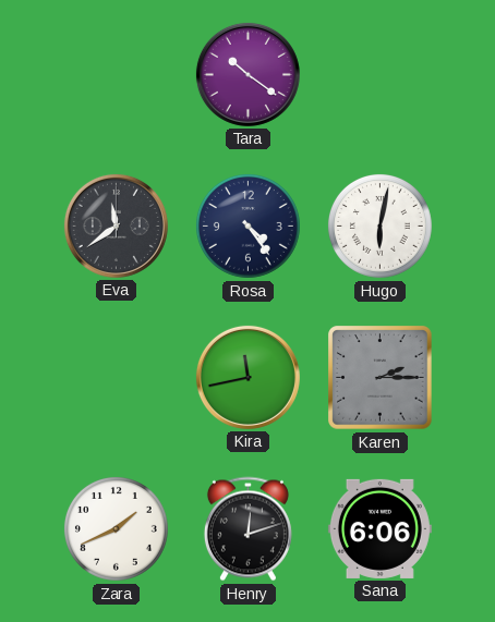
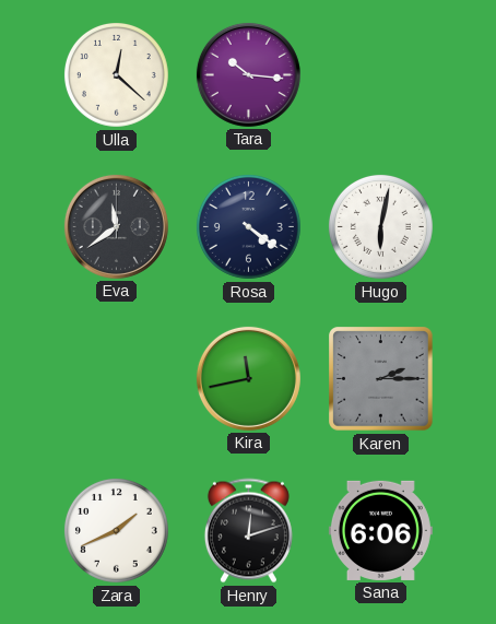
Ulla: none -> 12:22
Tara: 10:21 -> 10:16
Rosa: 4:24 -> 4:21
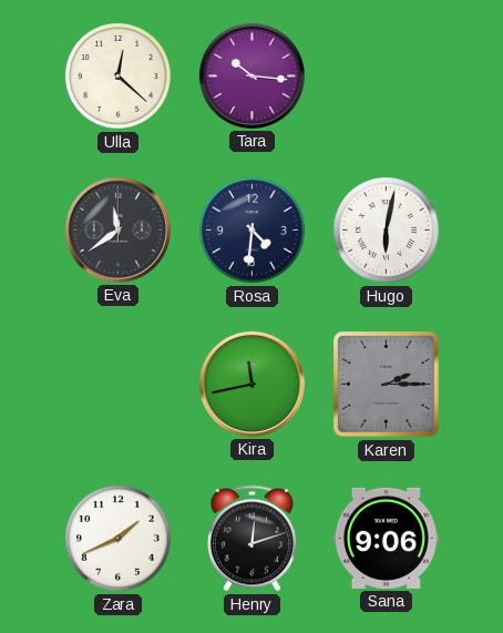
Rosa: 4:21 -> 4:31
Sana: 6:06 -> 9:06
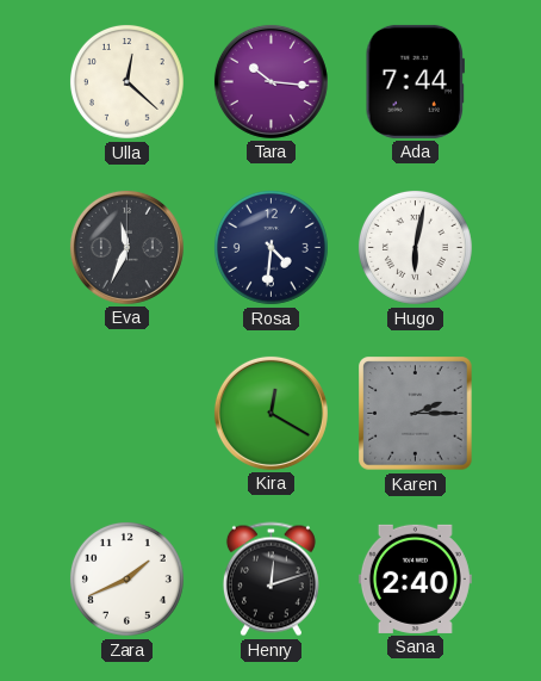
Ada: none -> 7:44
Eva: 11:39 -> 11:34
Kira: 11:43 -> 12:20
Sana: 9:06 -> 2:40
